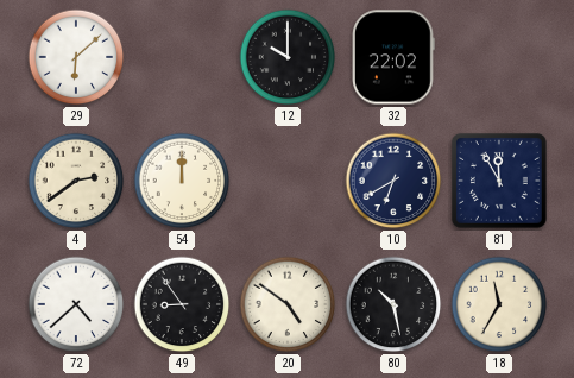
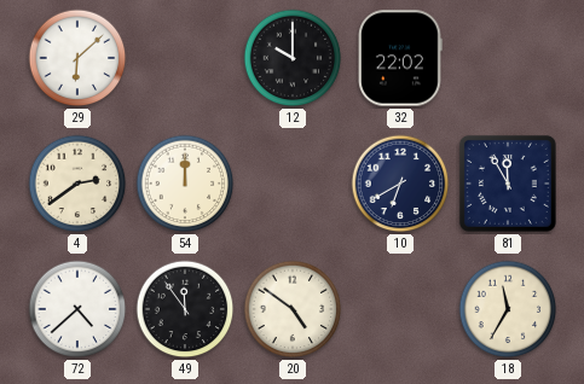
49: 8:54 -> 11:54
80: 10:28 -> none
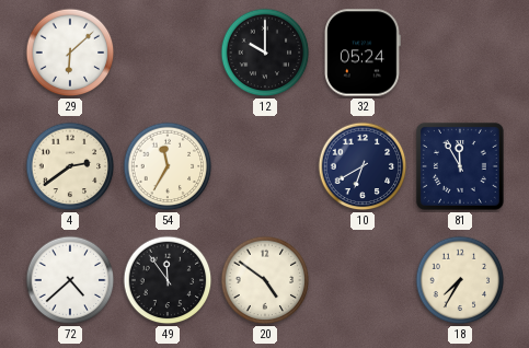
32: 22:02 -> 05:24
54: 12:00 -> 11:35
18: 11:35 -> 7:35
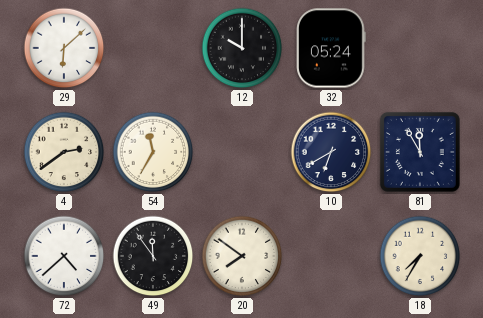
20: 4:51 -> 7:51
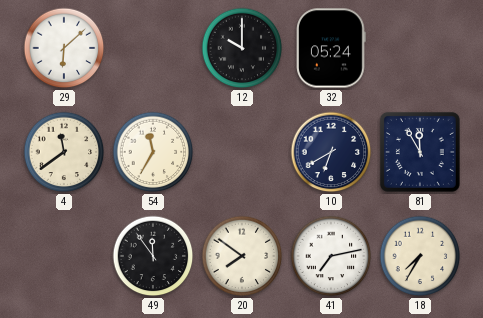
4: 2:39 -> 11:39
72: 4:38 -> none
41: none -> 7:13
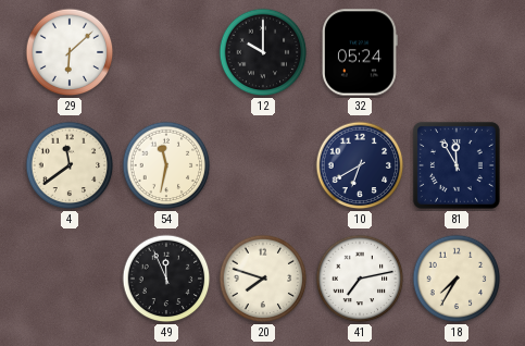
54: 11:35 -> 11:32
49: 11:54 -> 11:56
20: 7:51 -> 7:48
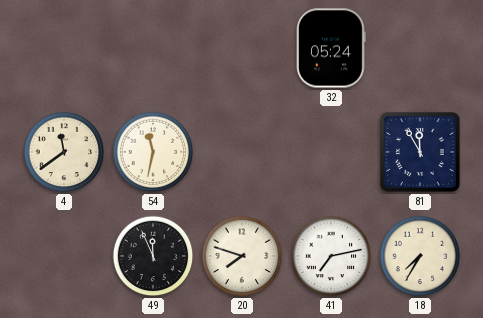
29: 6:08 -> none
12: 10:00 -> none
10: 6:40 -> none
